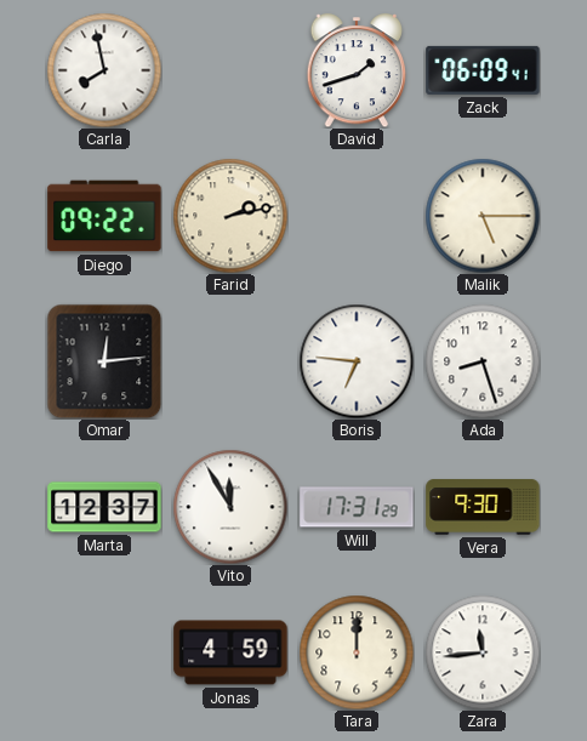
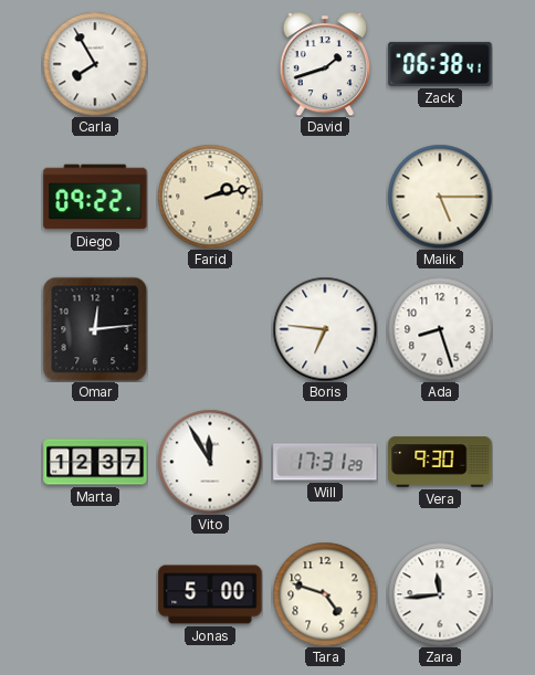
Carla: 7:58 -> 7:55
Zack: 06:09 -> 06:38
Jonas: 4:59 -> 5:00
Tara: 12:00 -> 4:48
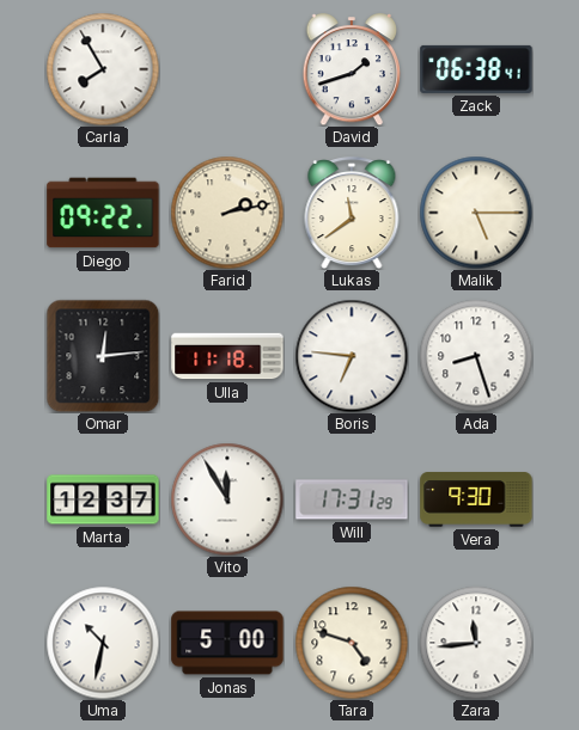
Lukas: none -> 11:39
Ulla: none -> 11:18
Uma: none -> 10:32
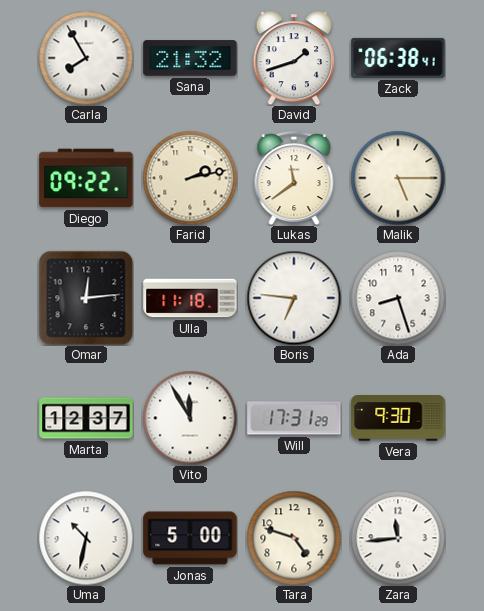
Sana: none -> 21:32
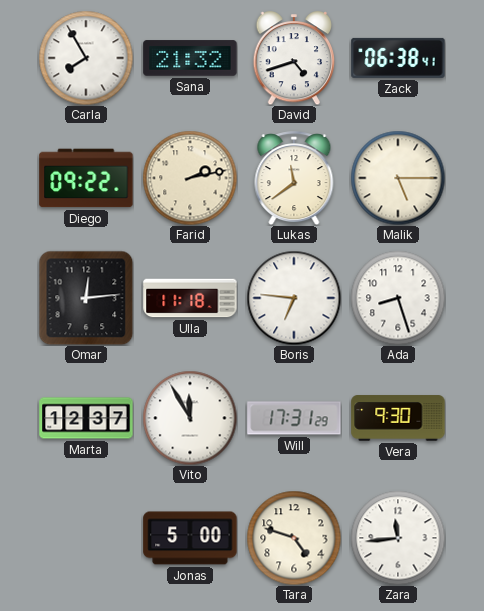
David: 1:42 -> 4:42
Uma: 10:32 -> none
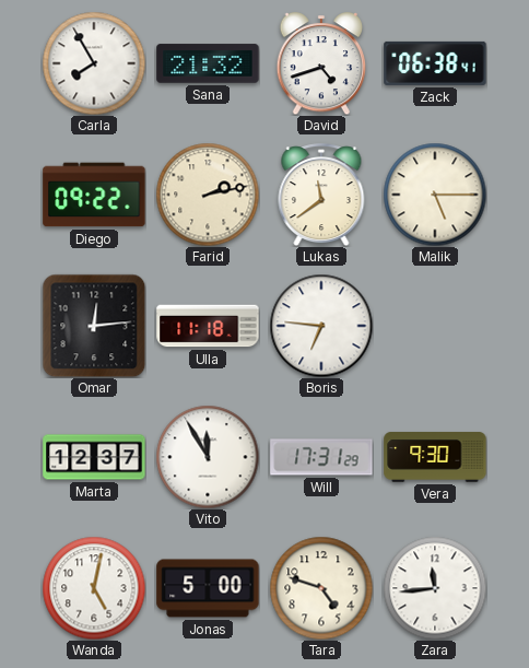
Ada: 8:27 -> none
Wanda: none -> 5:02
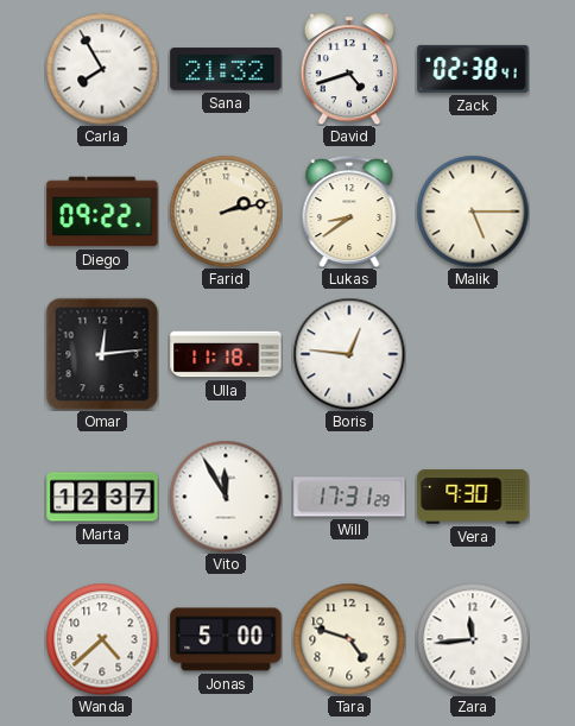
Zack: 06:38 -> 02:38
Lukas: 11:39 -> 8:39
Boris: 6:46 -> 12:46
Wanda: 5:02 -> 4:38
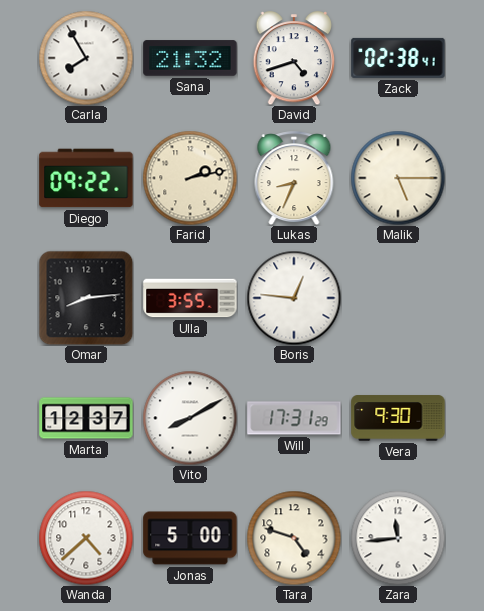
Lukas: 8:39 -> 8:34
Omar: 12:14 -> 8:14
Ulla: 11:18 -> 3:55
Vito: 11:55 -> 8:10
